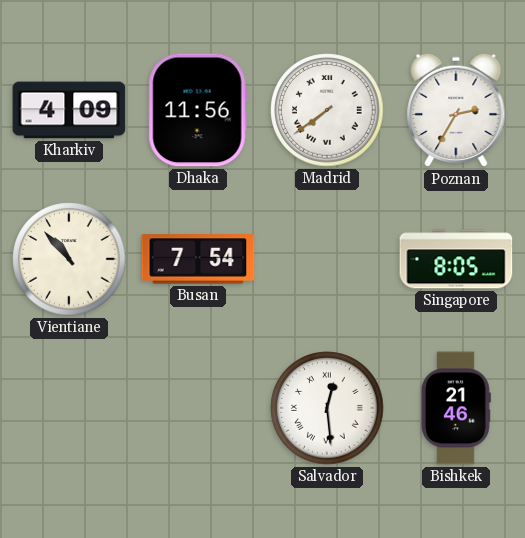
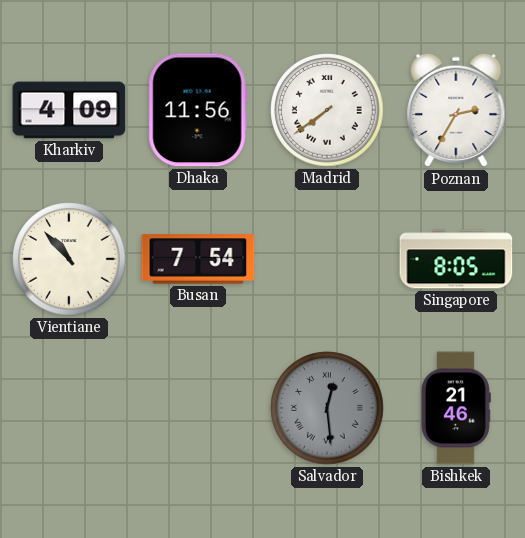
Salvador dial: white -> grey
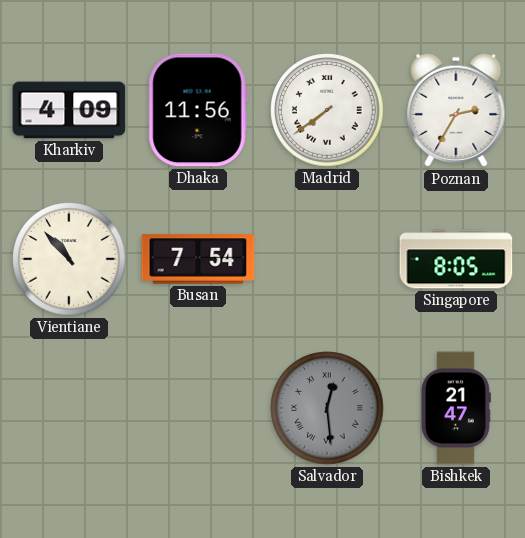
Bishkek: 21:46 -> 21:47
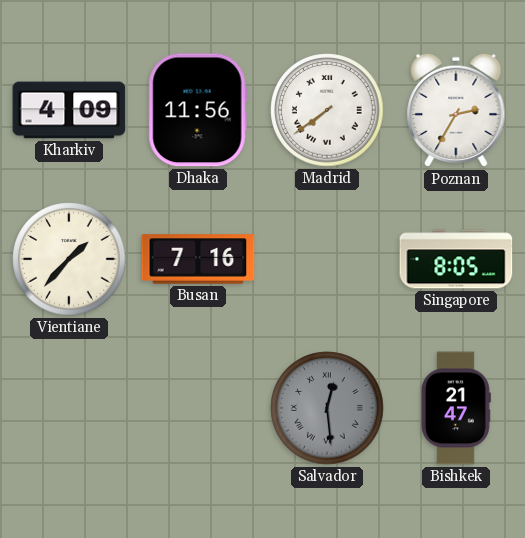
Vientiane: 10:53 -> 1:37
Busan: 7:54 -> 7:16
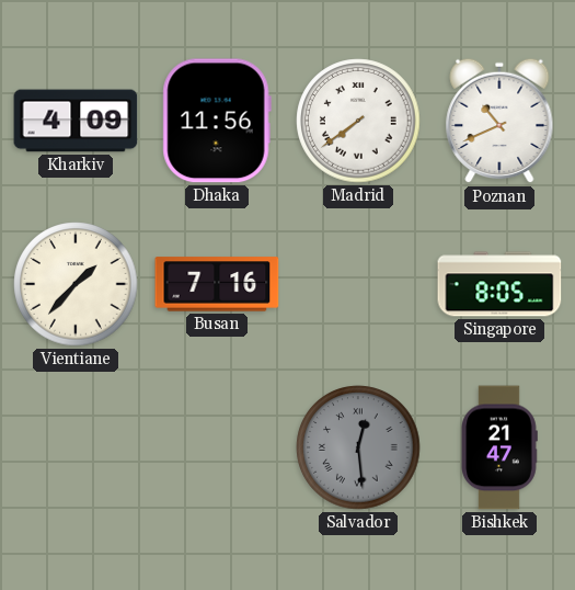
Poznan: 2:35 -> 10:41
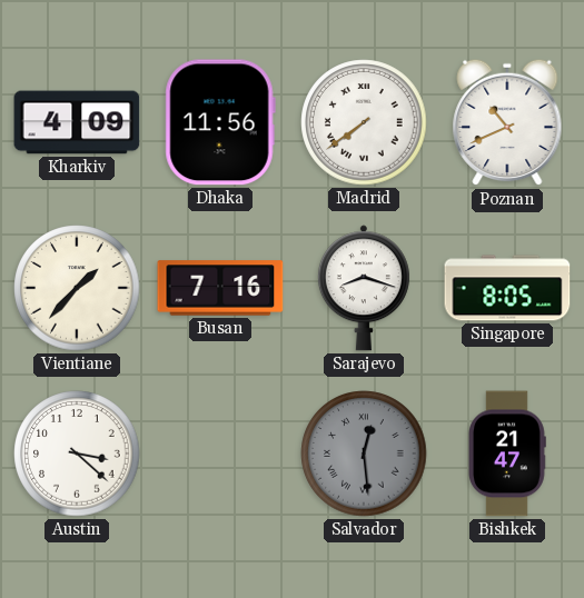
Sarajevo: none -> 8:18
Austin: none -> 3:22
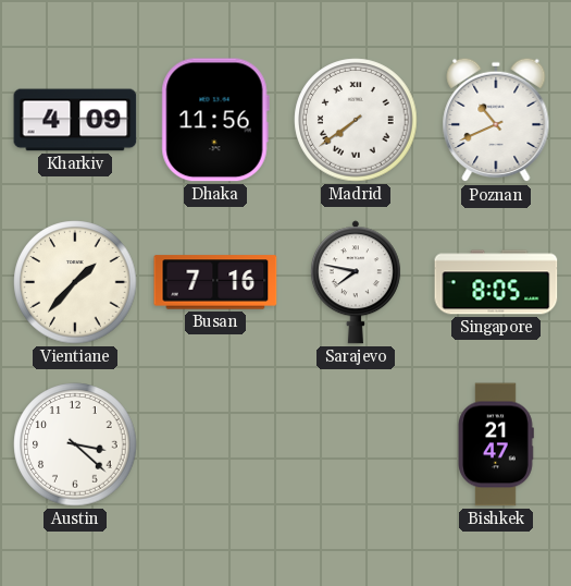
Sarajevo: 8:18 -> 7:47
Salvador: 12:29 -> none
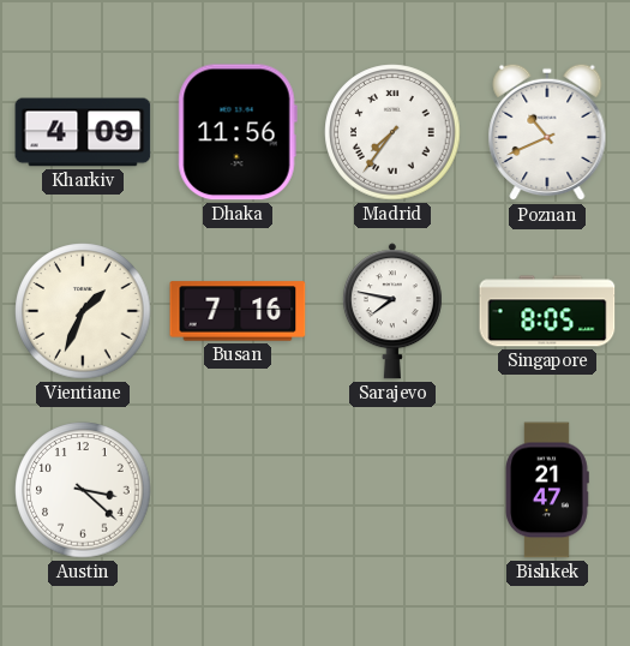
Madrid: 7:39 -> 7:36
Vientiane: 1:37 -> 1:34
